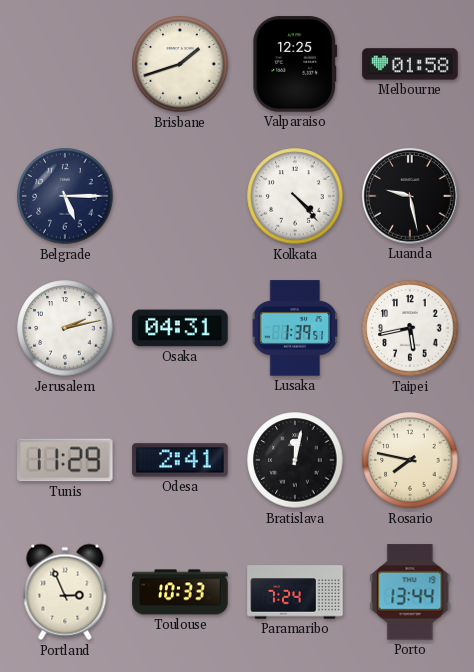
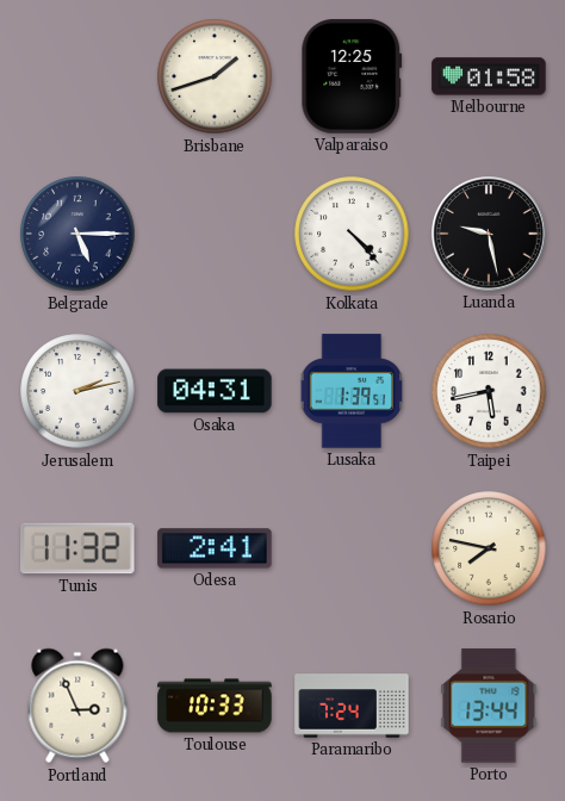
Tunis: 11:29 -> 11:32
Bratislava: 12:02 -> none
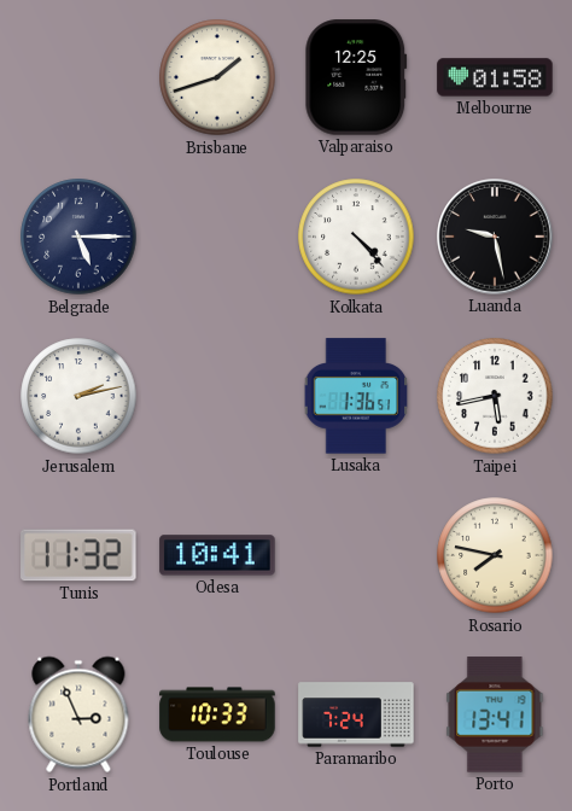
Osaka: 04:31 -> none
Lusaka: 1:39 -> 1:36
Odesa: 2:41 -> 10:41
Porto: 13:44 -> 13:41
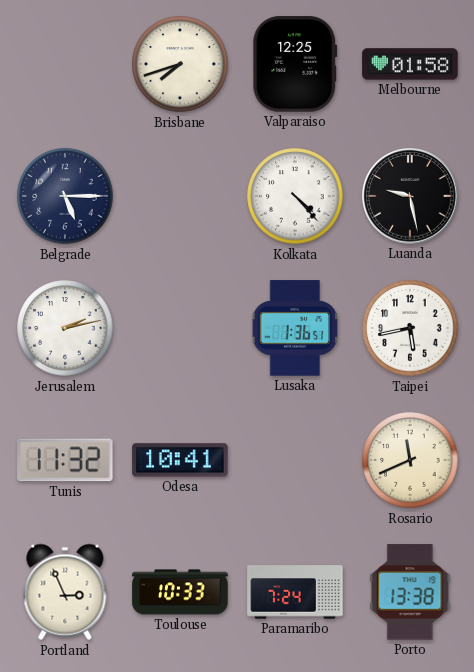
Brisbane: 1:42 -> 7:42
Rosario: 7:47 -> 11:41
Porto: 13:41 -> 13:38
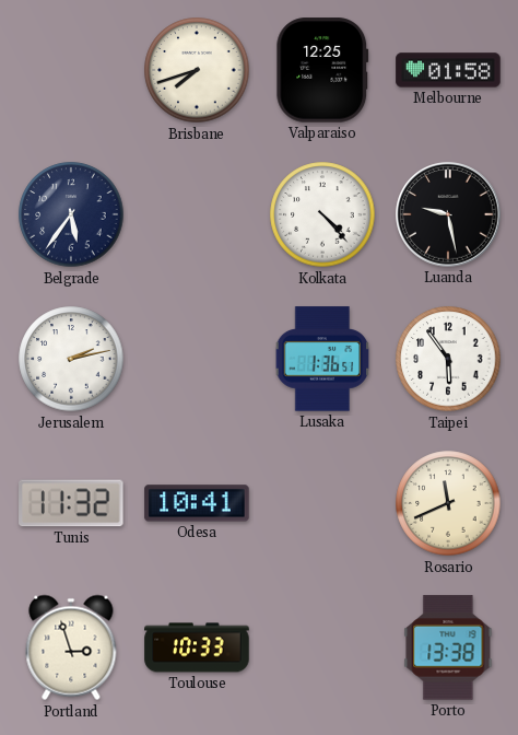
Belgrade: 5:15 -> 5:36
Taipei: 5:43 -> 5:54
Portland: 2:56 -> 2:57
Paramaribo: 7:24 -> none
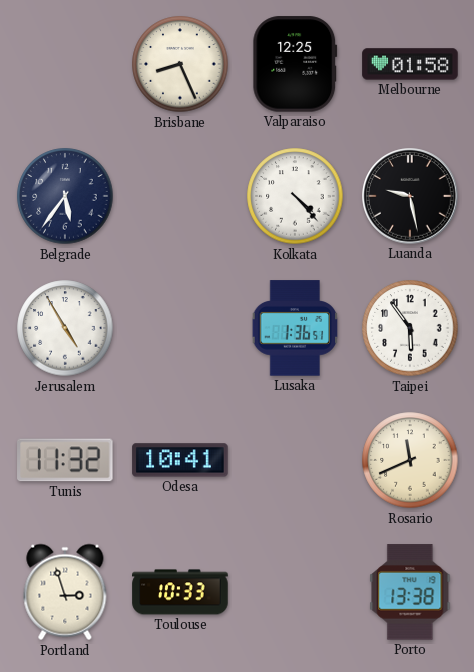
Brisbane: 7:42 -> 8:26
Jerusalem: 2:13 -> 4:55
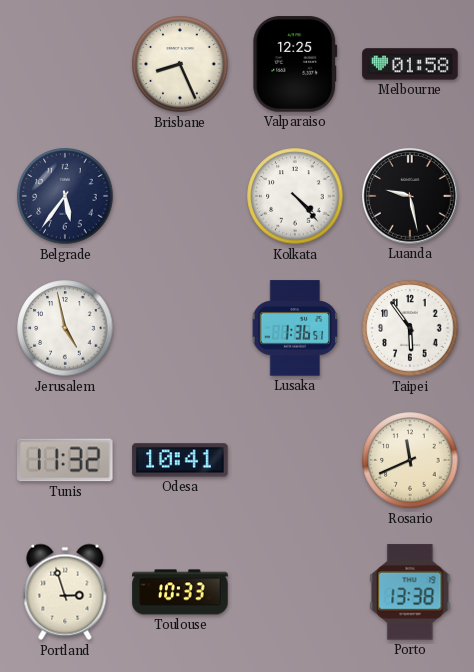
Jerusalem: 4:55 -> 4:58
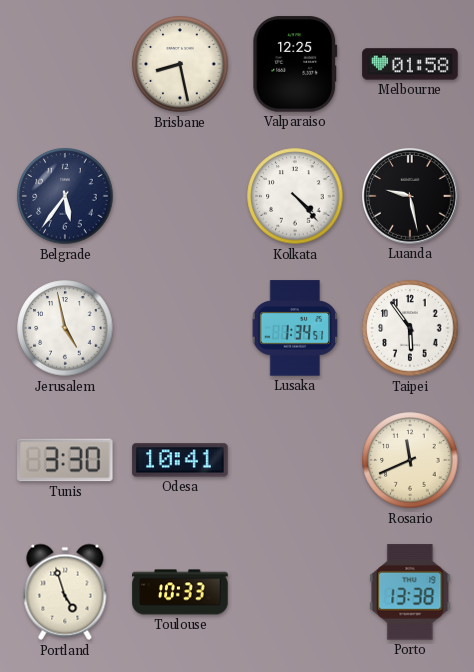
Brisbane: 8:26 -> 8:28
Lusaka: 1:36 -> 1:34
Tunis: 11:32 -> 3:30
Portland: 2:57 -> 4:57
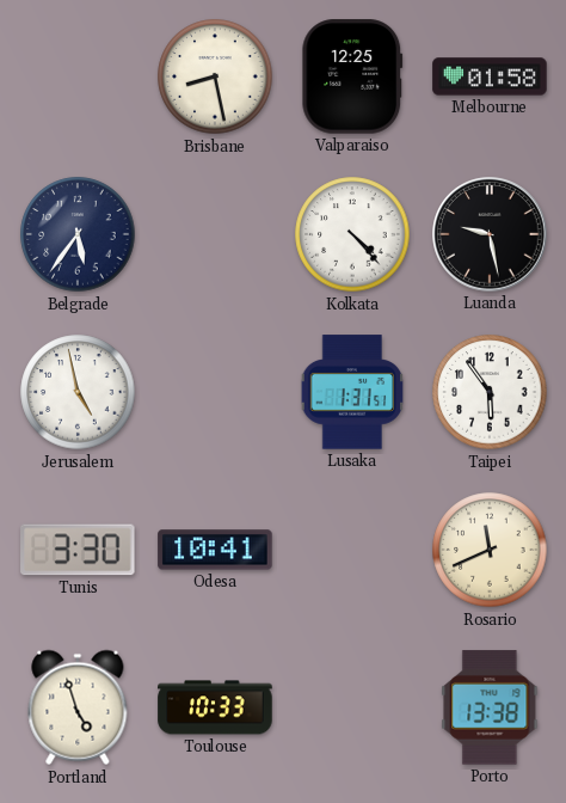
Lusaka: 1:34 -> 1:31
